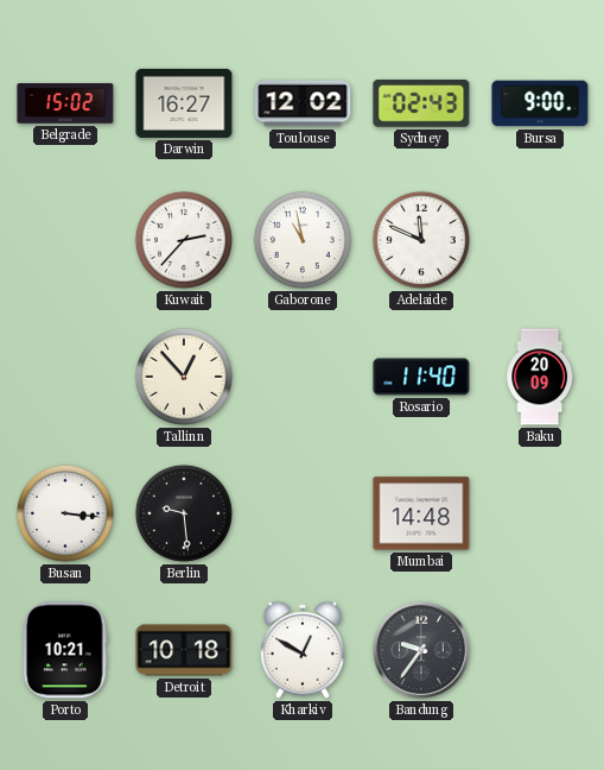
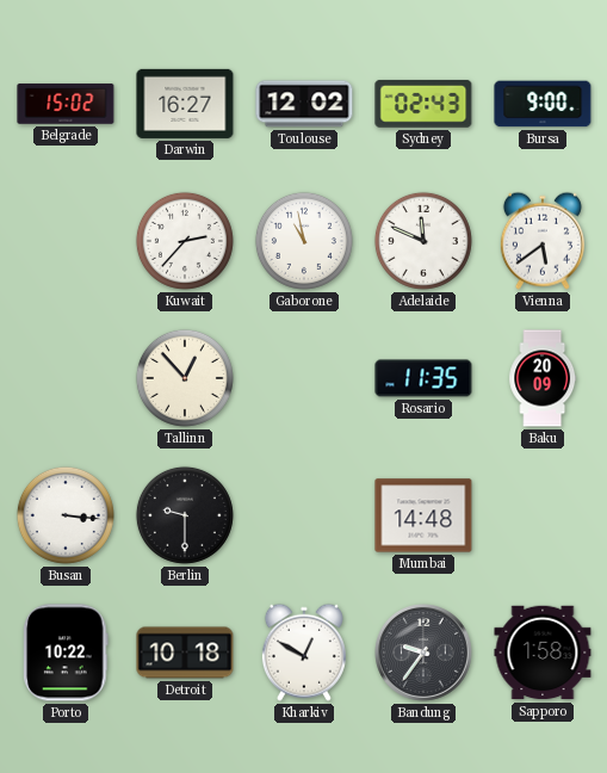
Vienna: none -> 5:39
Rosario: 11:40 -> 11:35
Berlin: 9:29 -> 9:30
Porto: 10:21 -> 10:22
Sapporo: none -> 1:58
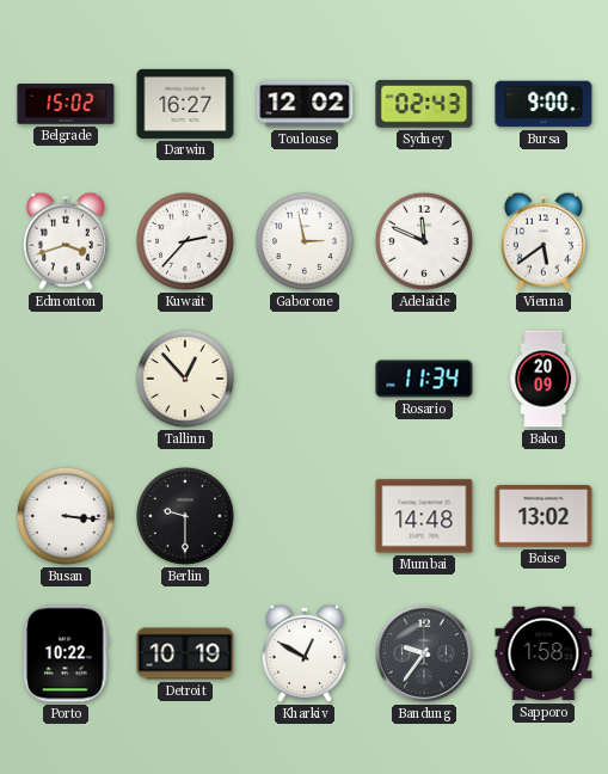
Edmonton: none -> 3:42
Gaborone: 10:58 -> 2:58
Rosario: 11:35 -> 11:34
Boise: none -> 13:02
Detroit: 10:18 -> 10:19
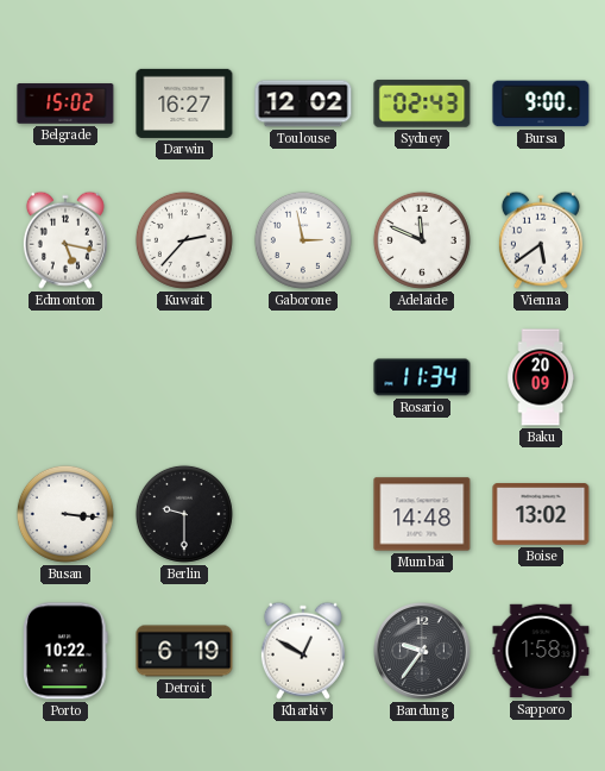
Edmonton: 3:42 -> 5:17
Tallinn: 12:53 -> none
Detroit: 10:19 -> 6:19
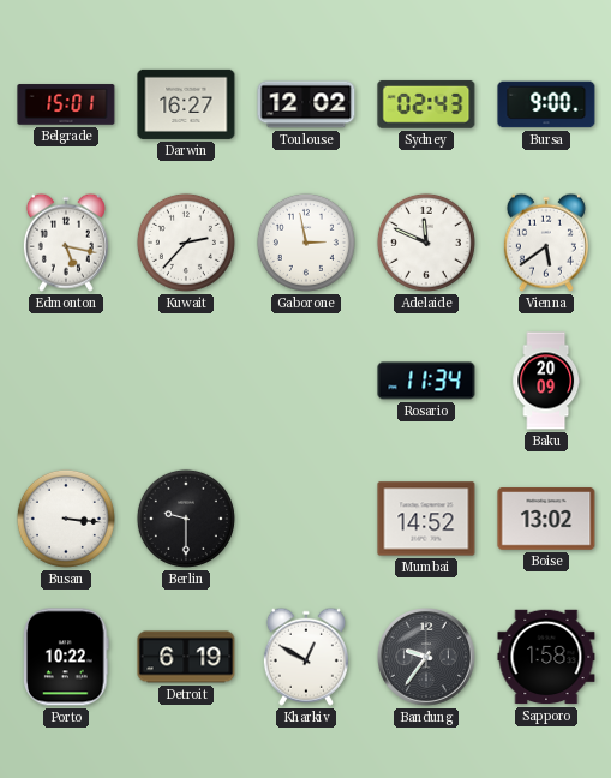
Belgrade: 15:02 -> 15:01
Mumbai: 14:48 -> 14:52
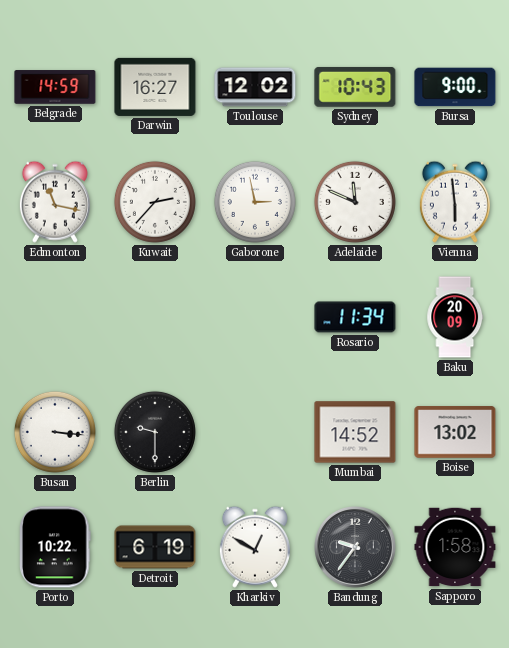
Belgrade: 15:01 -> 14:59
Sydney: 02:43 -> 10:43
Edmonton: 5:17 -> 11:17
Vienna: 5:39 -> 5:59
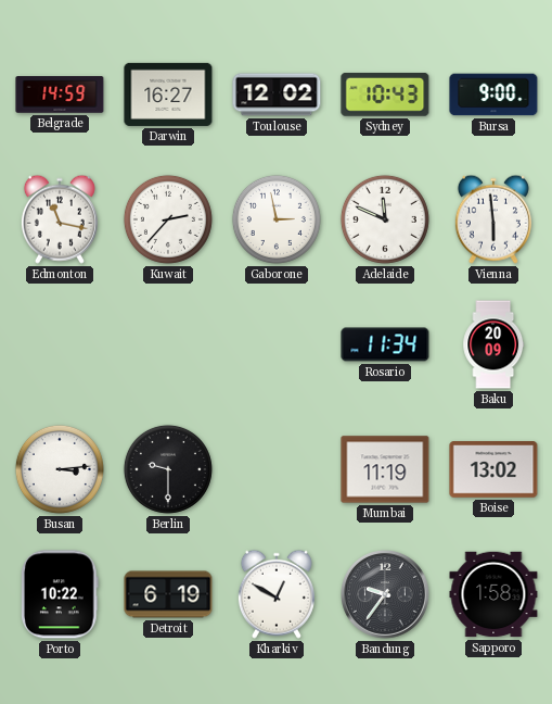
Busan: 3:16 -> 3:14
Mumbai: 14:52 -> 11:19
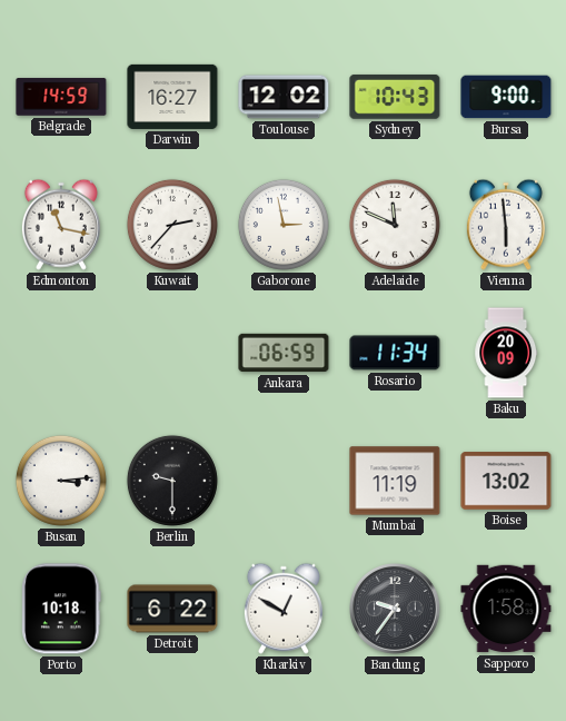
Ankara: none -> 06:59
Porto: 10:22 -> 10:18
Detroit: 6:19 -> 6:22
